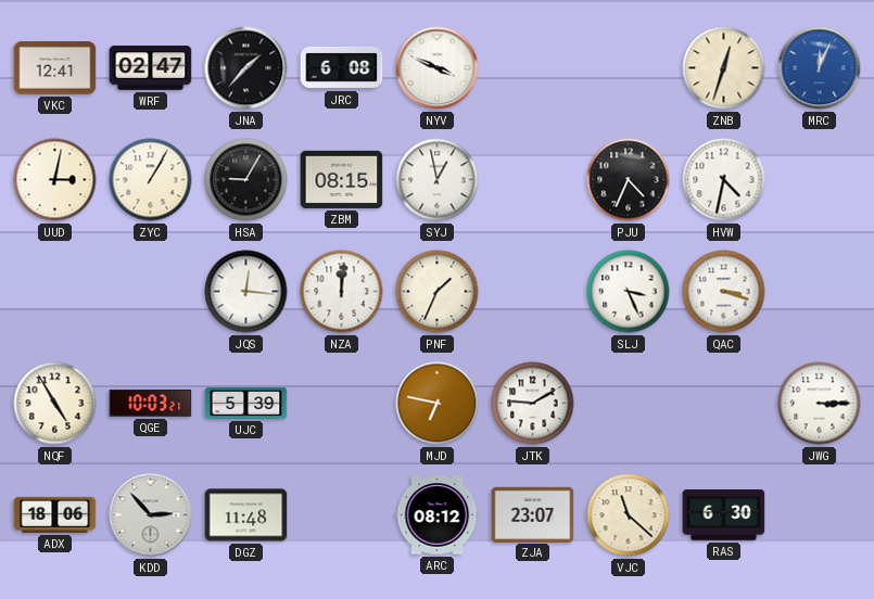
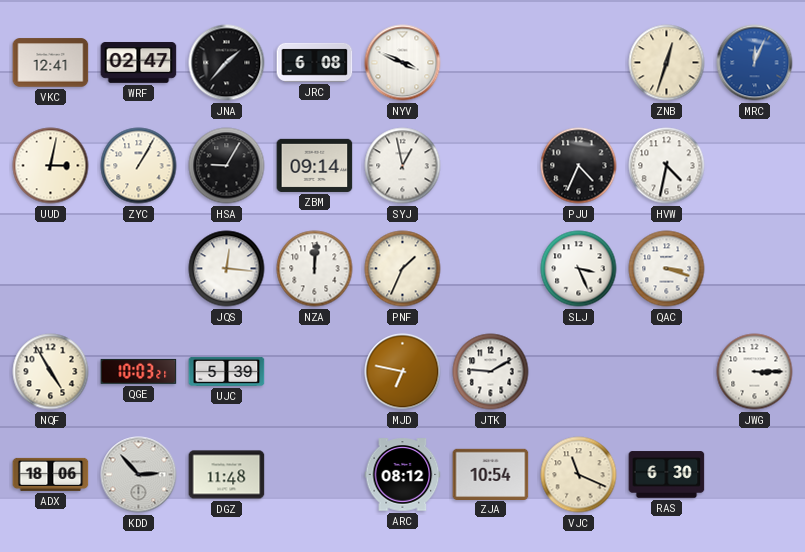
ZBM: 08:15 -> 09:14
ZJA: 23:07 -> 10:54
VJC: 11:22 -> 11:19
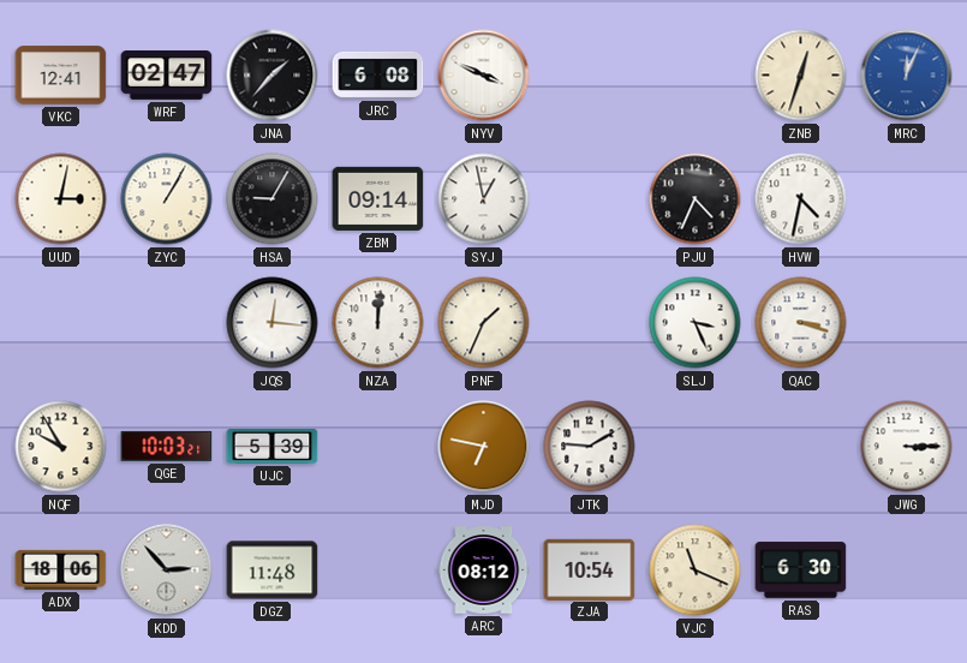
NQF: 4:55 -> 9:55
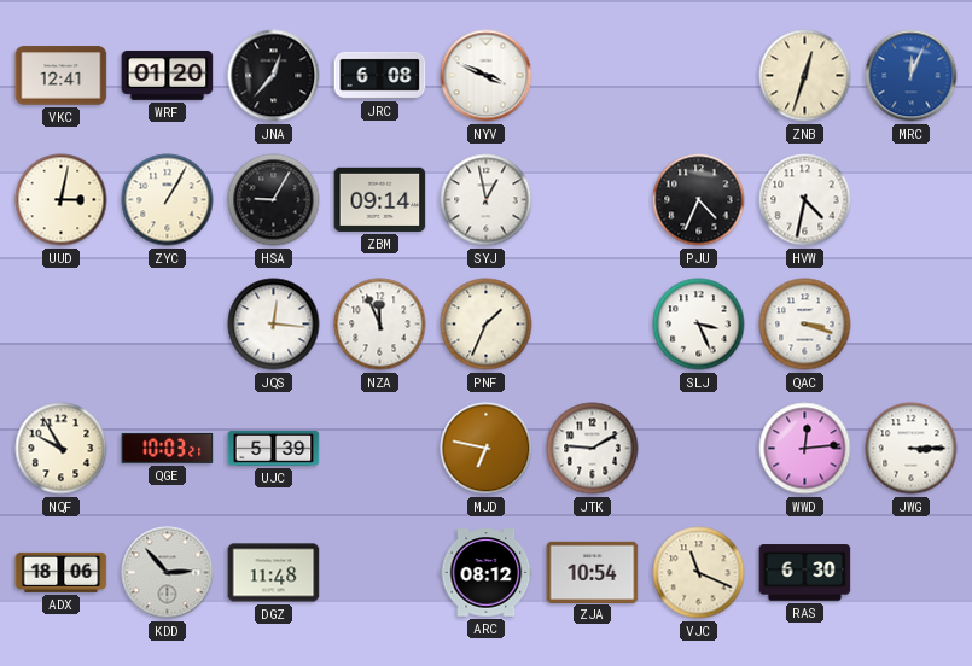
WRF: 02:47 -> 01:20
JNA: 1:37 -> 12:37
NZA: 12:01 -> 11:56
WWD: none -> 12:14
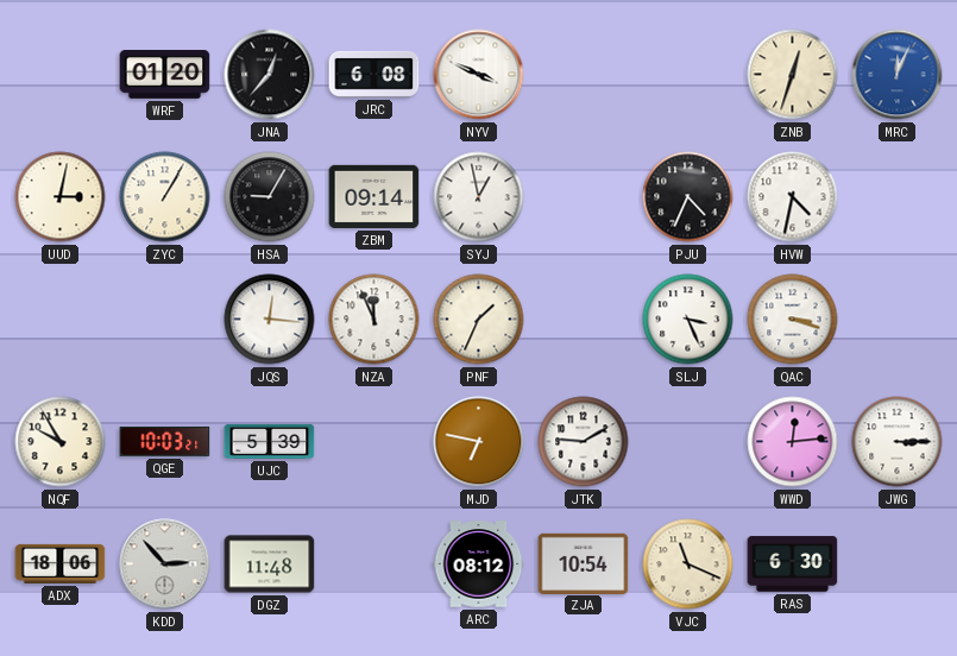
VKC: 12:41 -> none
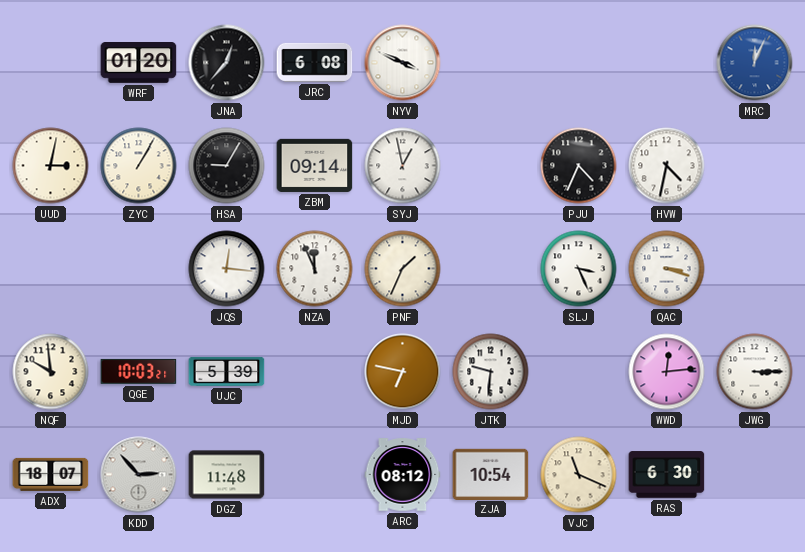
ZNB: 12:33 -> none
NQF: 9:55 -> 9:59
JTK: 9:10 -> 9:31
ADX: 18:06 -> 18:07
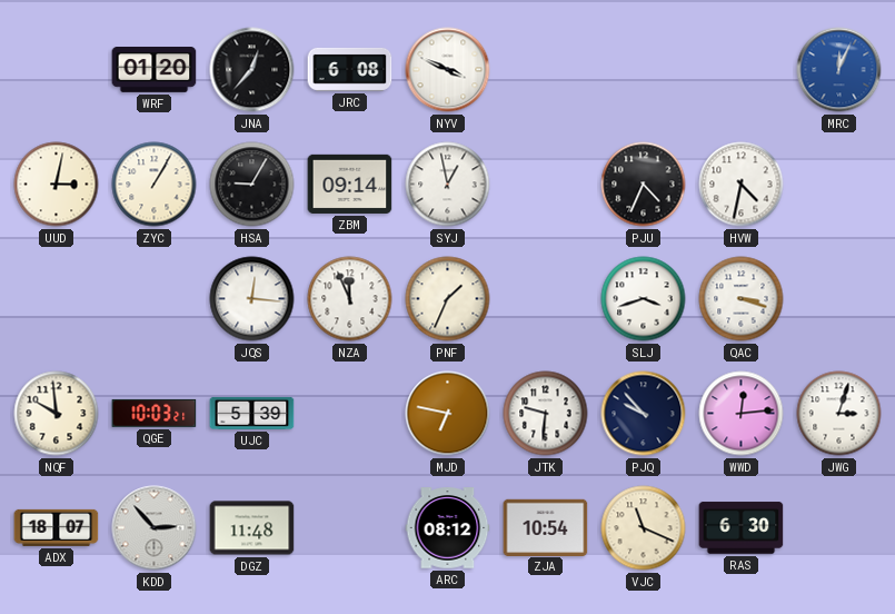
SLJ: 3:26 -> 3:42
PJQ: none -> 9:53
JWG: 3:15 -> 3:03
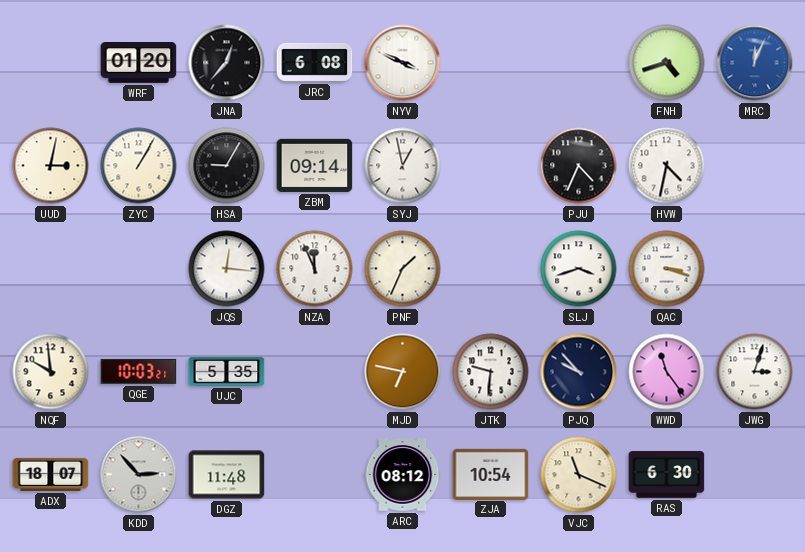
FNH: none -> 4:42
UJC: 5:39 -> 5:35
WWD: 12:14 -> 11:24
